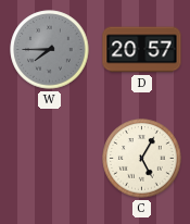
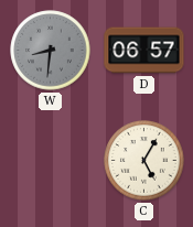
W: 7:45 -> 8:31
D: 20:57 -> 06:57
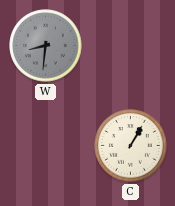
D: 06:57 -> none
C: 5:05 -> 1:05
